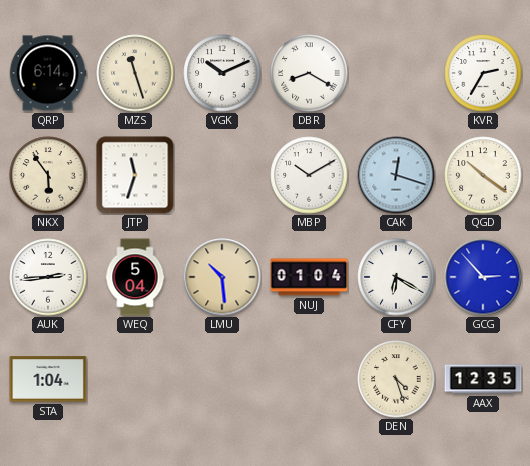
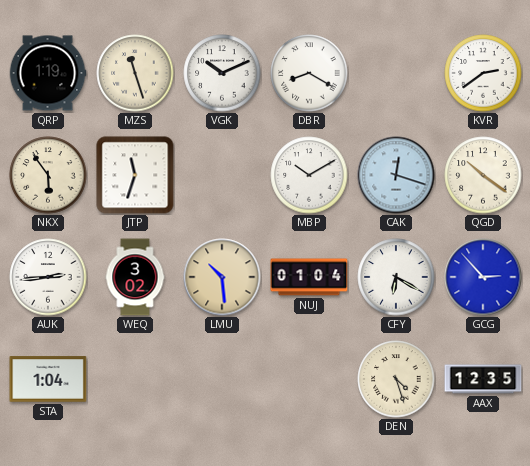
QRP: 6:14 -> 1:19
KVR: 2:35 -> 2:39
WEQ: 5:04 -> 3:02
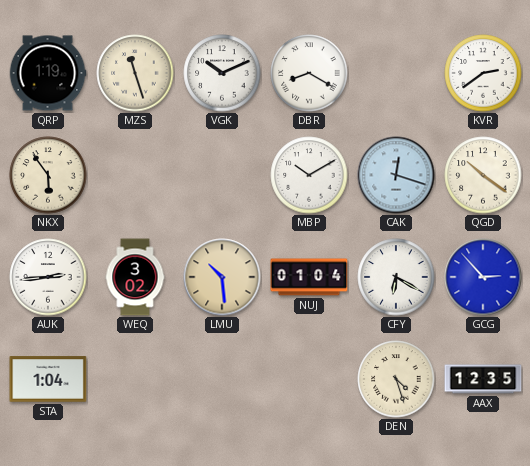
JTP: 11:33 -> none
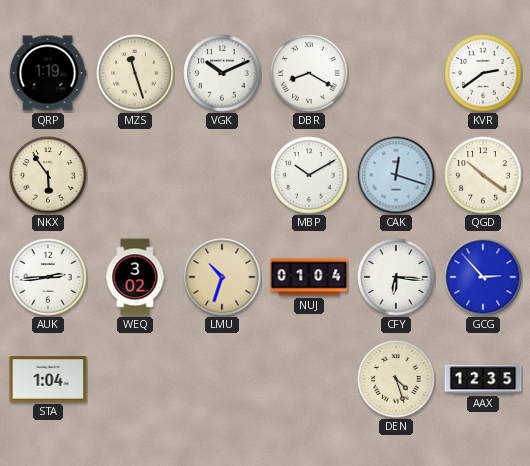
LMU: 10:29 -> 10:33
CFY: 6:20 -> 6:16
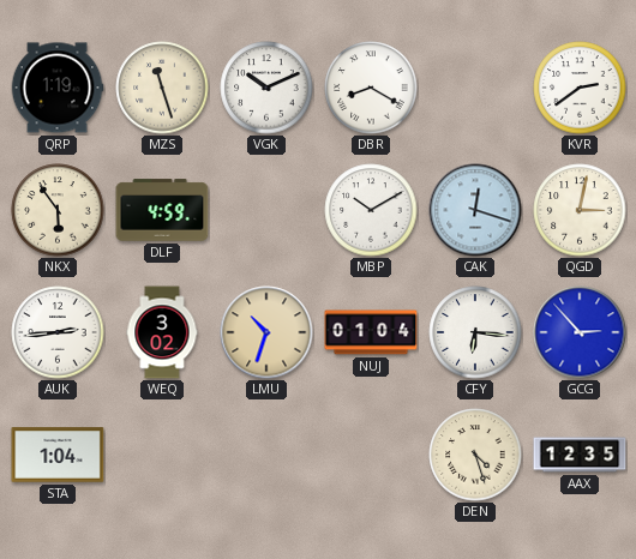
DLF: none -> 4:59
QGD: 10:21 -> 3:02
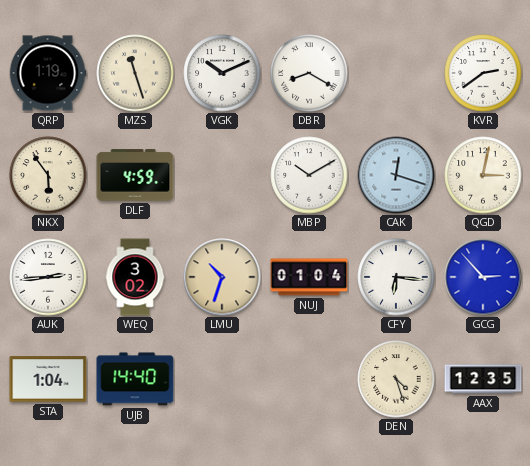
UJB: none -> 14:40
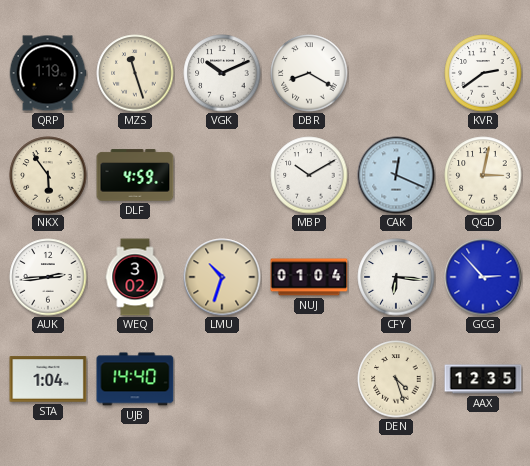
CAK: 12:18 -> 12:19
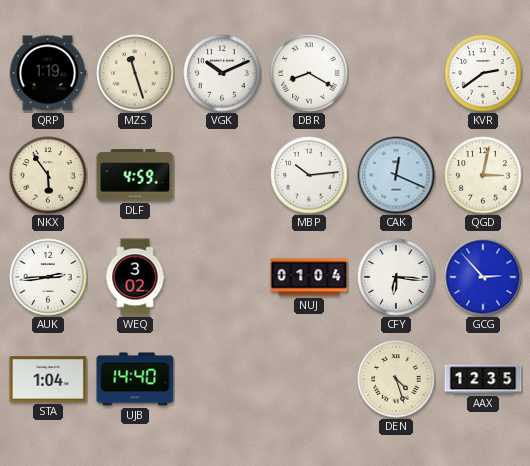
MBP: 10:10 -> 10:14
LMU: 10:33 -> none
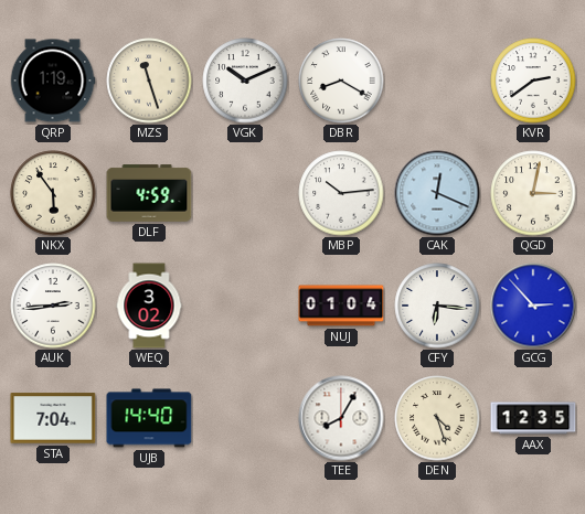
STA: 1:04 -> 7:04
TEE: none -> 8:05
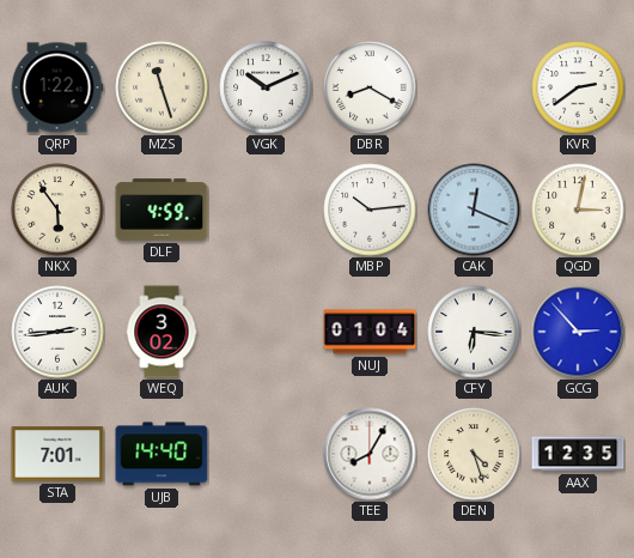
QRP: 1:19 -> 1:22
STA: 7:04 -> 7:01
